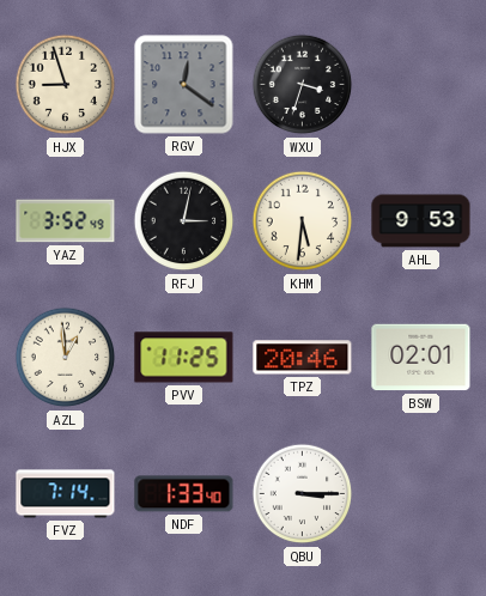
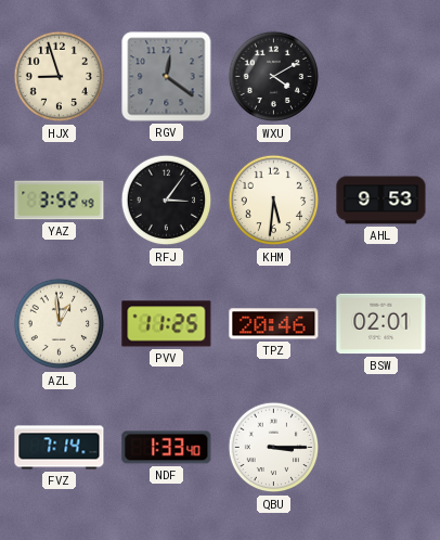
WXU: 3:33 -> 4:10
RFJ: 3:02 -> 3:06
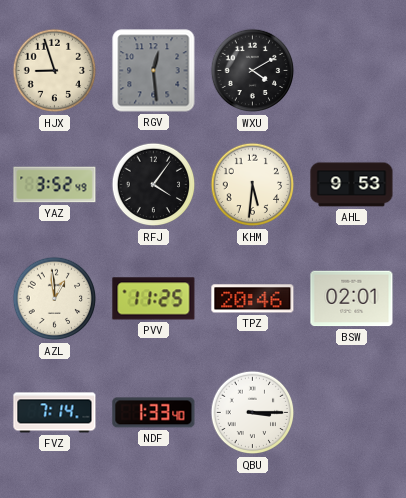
RGV: 12:21 -> 12:29
RFJ: 3:06 -> 4:06
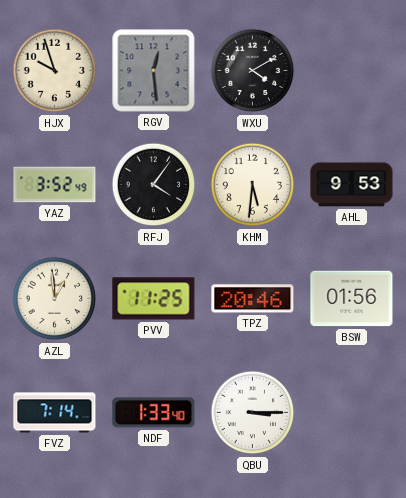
HJX: 8:57 -> 9:57
BSW: 02:01 -> 01:56
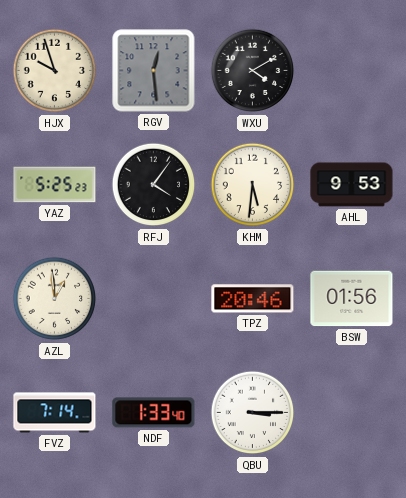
YAZ: 3:52 -> 5:25
PVV: 11:25 -> none
